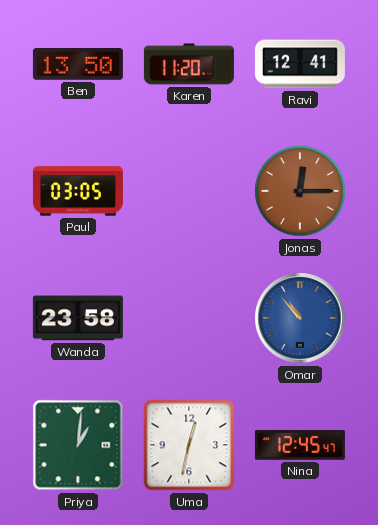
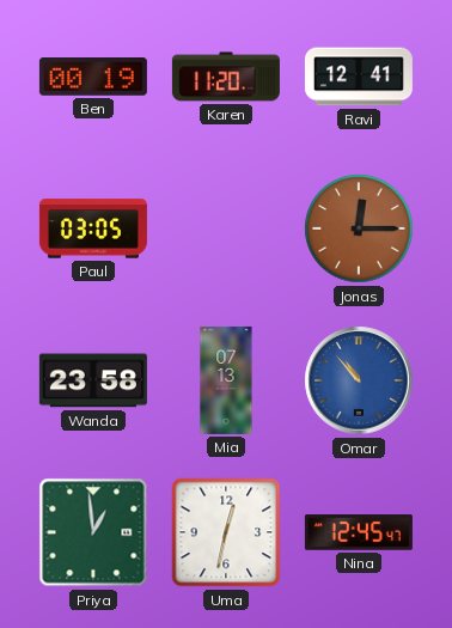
Ben: 13:50 -> 00:19
Mia: none -> 07:13
Priya: 1:01 -> 12:59
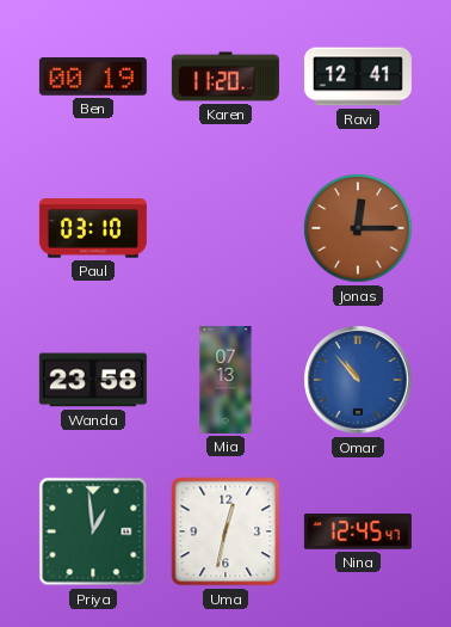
Paul: 03:05 -> 03:10
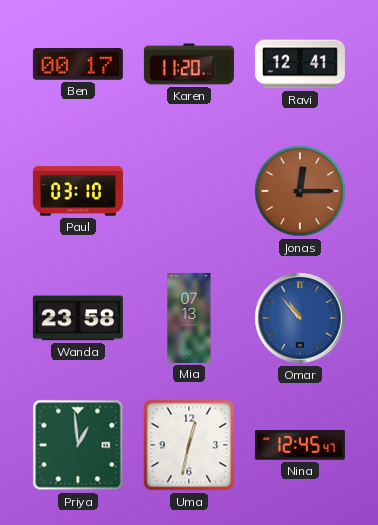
Ben: 00:19 -> 00:17
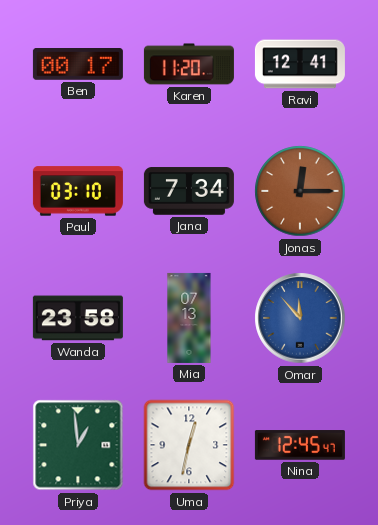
Jana: none -> 7:34
Omar: 10:53 -> 11:53
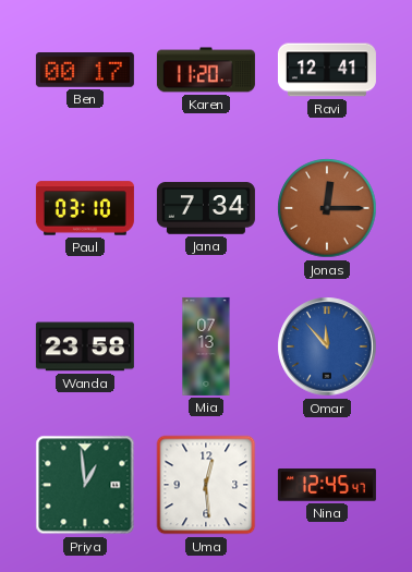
Uma: 12:32 -> 12:29
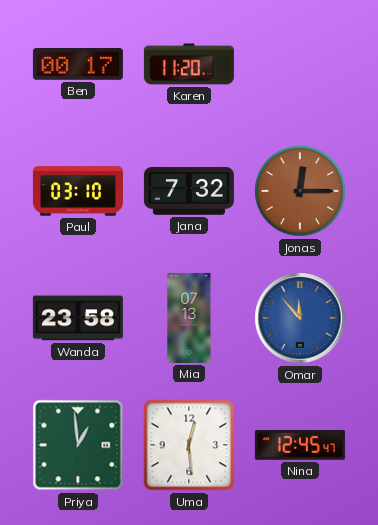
Ravi: 12:41 -> none
Jana: 7:34 -> 7:32
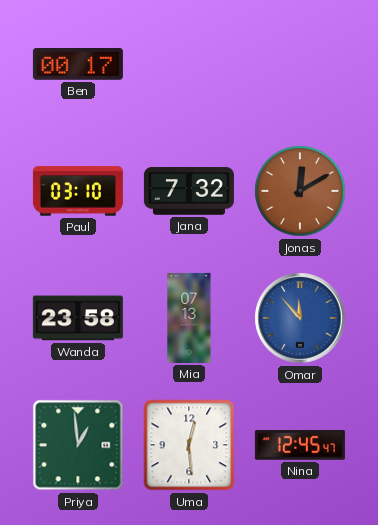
Karen: 11:20 -> none
Jonas: 12:15 -> 12:10
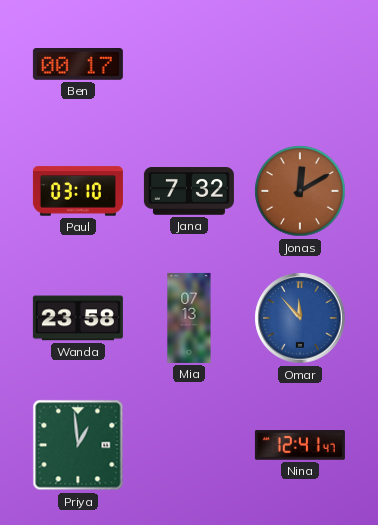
Uma: 12:29 -> none
Nina: 12:45 -> 12:41
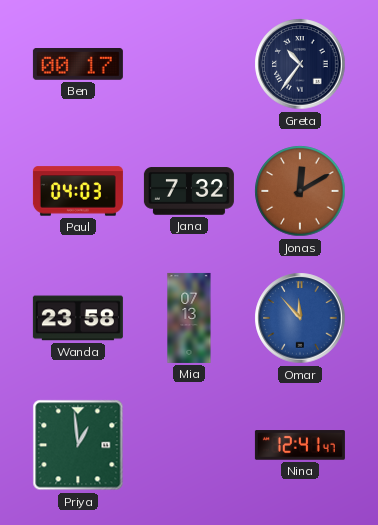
Greta: none -> 10:36
Paul: 03:10 -> 04:03
